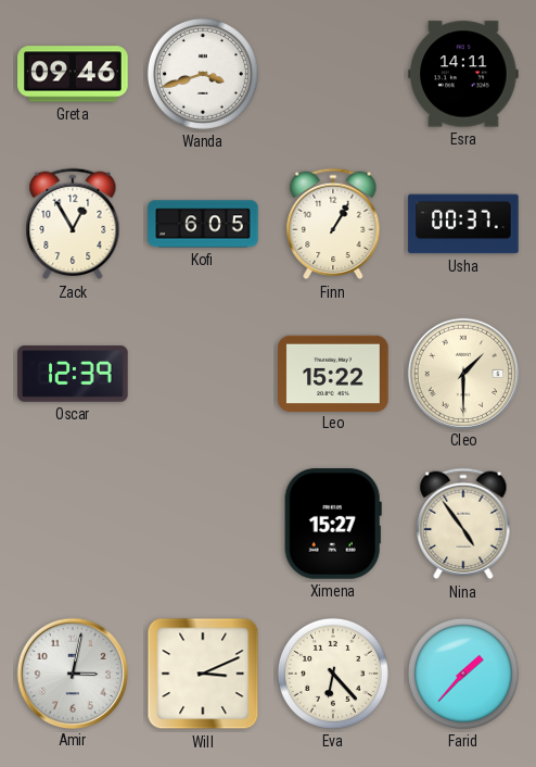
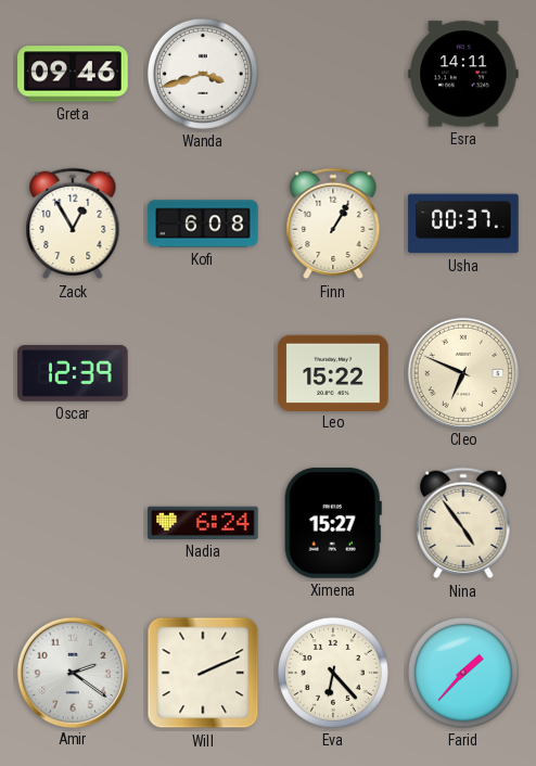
Kofi: 6:05 -> 6:08
Cleo: 1:30 -> 6:49
Nadia: none -> 6:24
Amir: 3:02 -> 2:21
Will: 3:11 -> 2:11
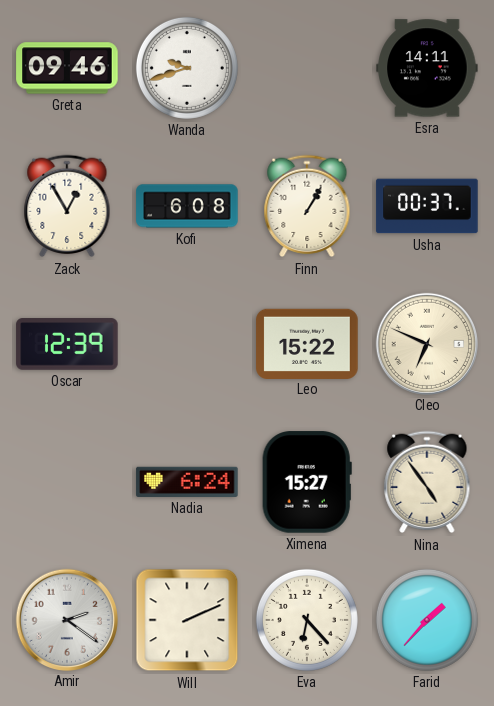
Wanda: 3:42 -> 9:42
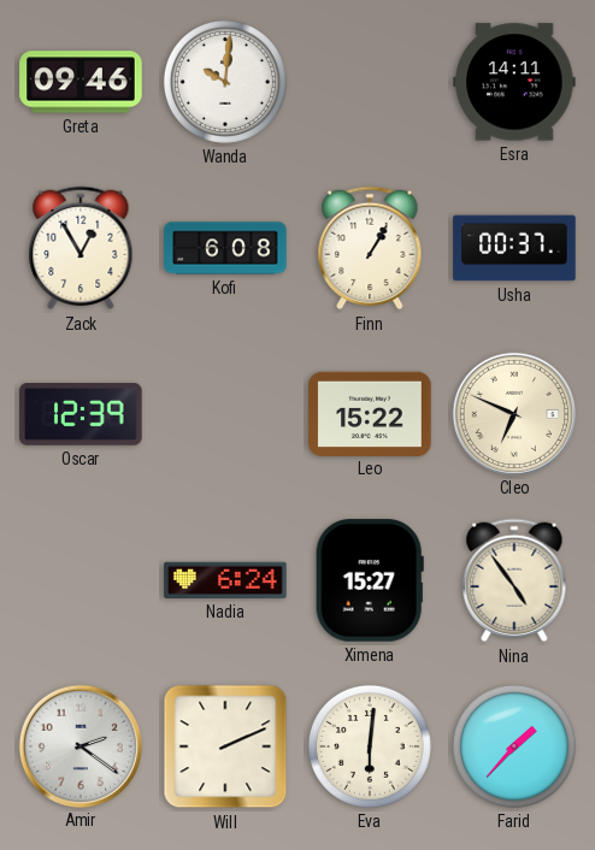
Wanda: 9:42 -> 10:01
Eva: 6:23 -> 6:01
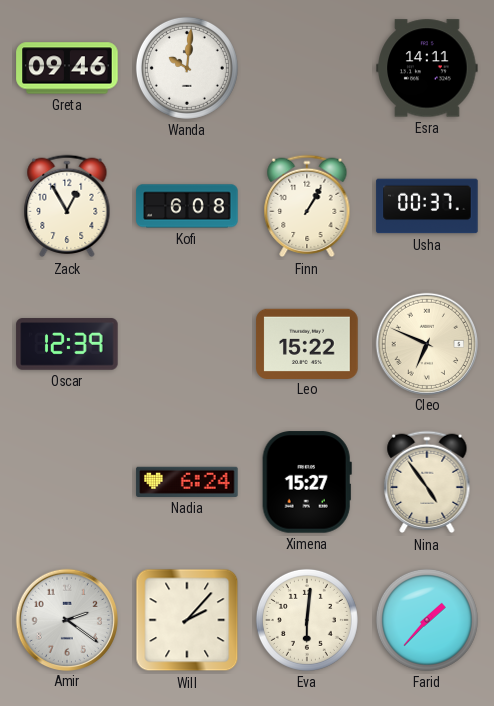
Will: 2:11 -> 2:07
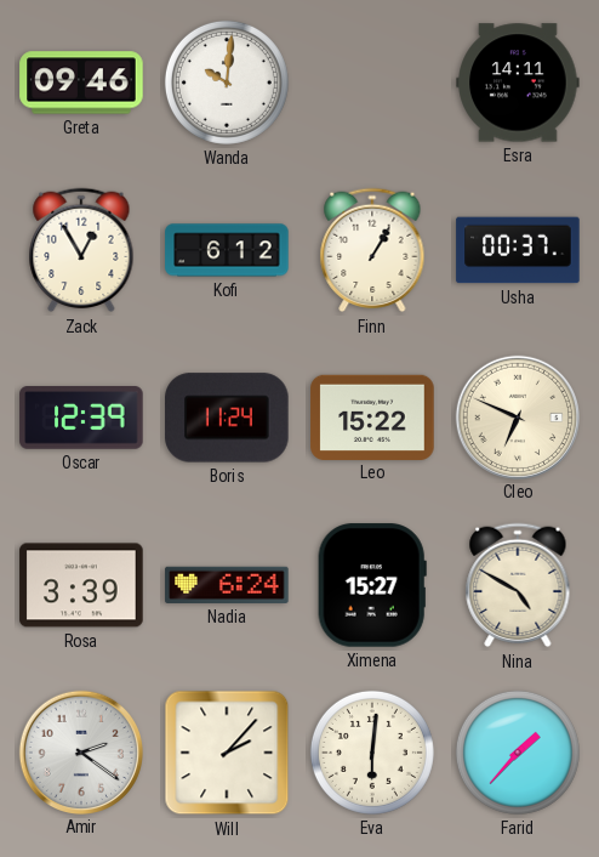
Kofi: 6:08 -> 6:12
Boris: none -> 11:24
Rosa: none -> 3:39
Nina: 4:54 -> 4:50
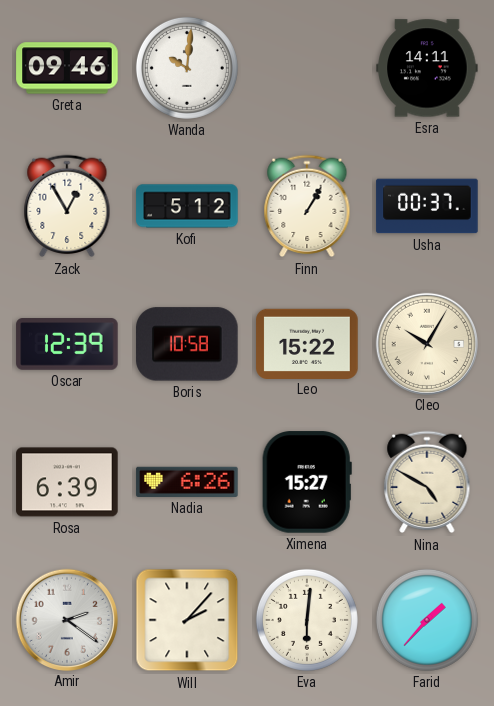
Kofi: 6:12 -> 5:12
Boris: 11:24 -> 10:58
Cleo: 6:49 -> 10:05
Rosa: 3:39 -> 6:39
Nadia: 6:24 -> 6:26
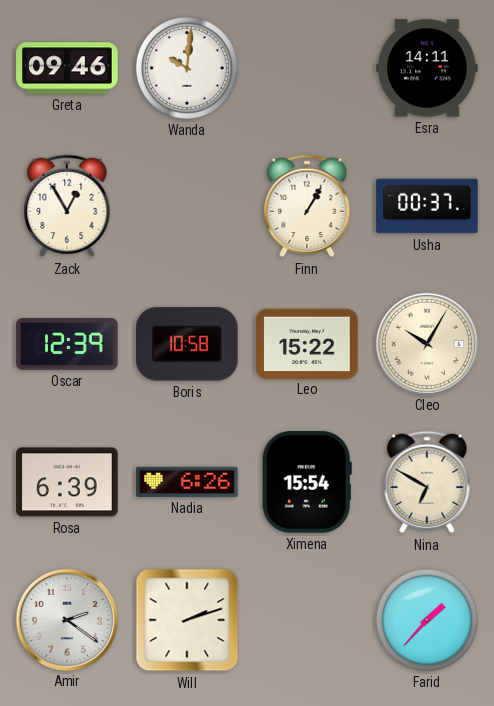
Kofi: 5:12 -> none
Ximena: 15:27 -> 15:54
Nina: 4:50 -> 6:50
Will: 2:07 -> 2:12
Eva: 6:01 -> none
